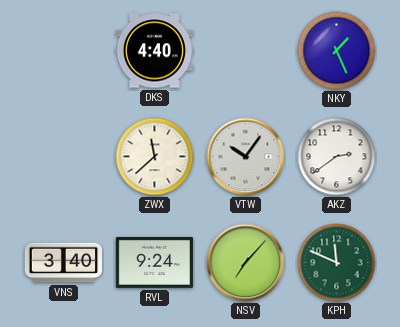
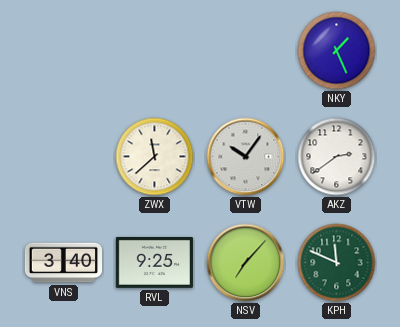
DKS: 4:40 -> none
RVL: 9:24 -> 9:25
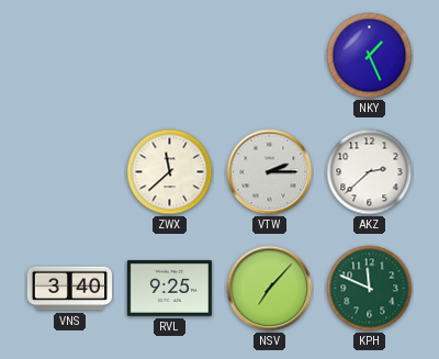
VTW: 10:06 -> 2:15
AKZ: 2:39 -> 2:38
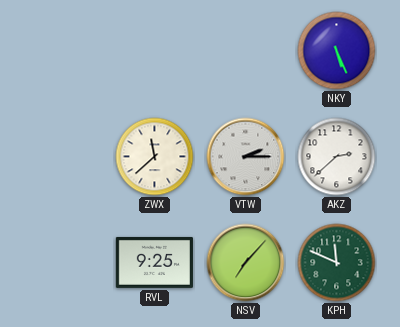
NKY: 1:26 -> 5:26
VNS: 3:40 -> none
